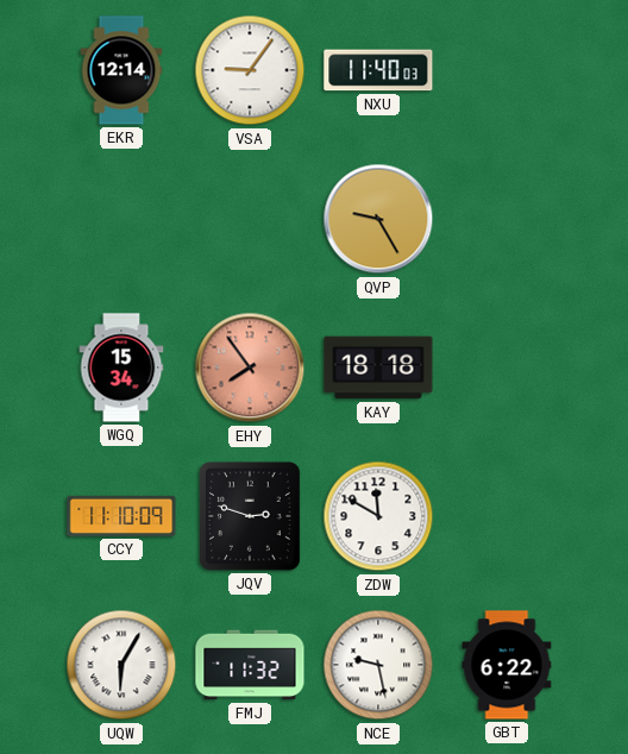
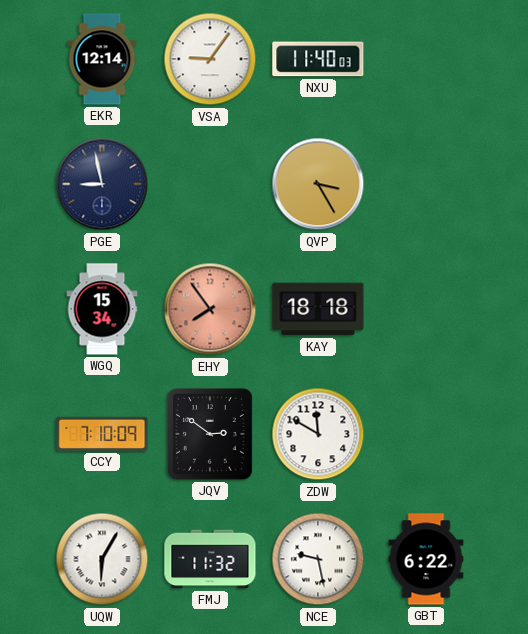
PGE: none -> 8:58
QVP: 9:25 -> 3:25
CCY: 11:10 -> 7:10
JQV: 2:48 -> 2:51
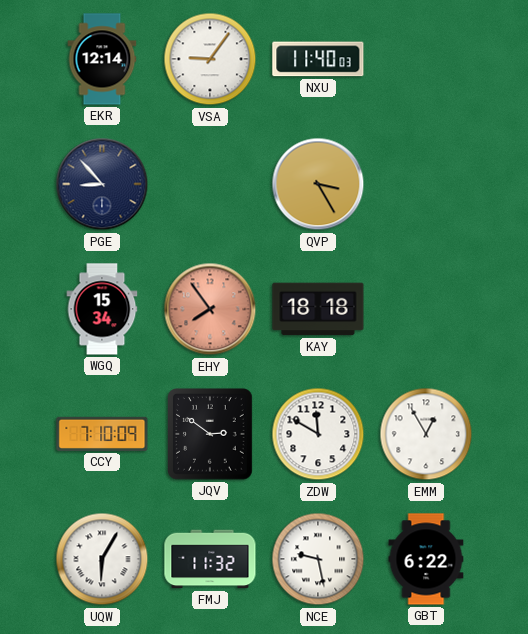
PGE: 8:58 -> 8:53
EMM: none -> 12:55
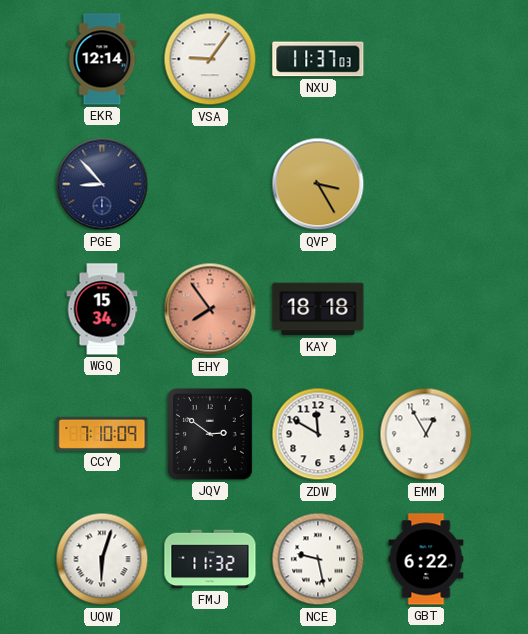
NXU: 11:40 -> 11:37
UQW: 6:05 -> 6:03
